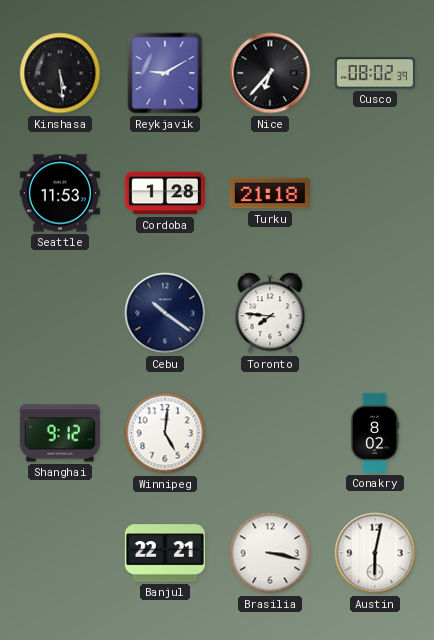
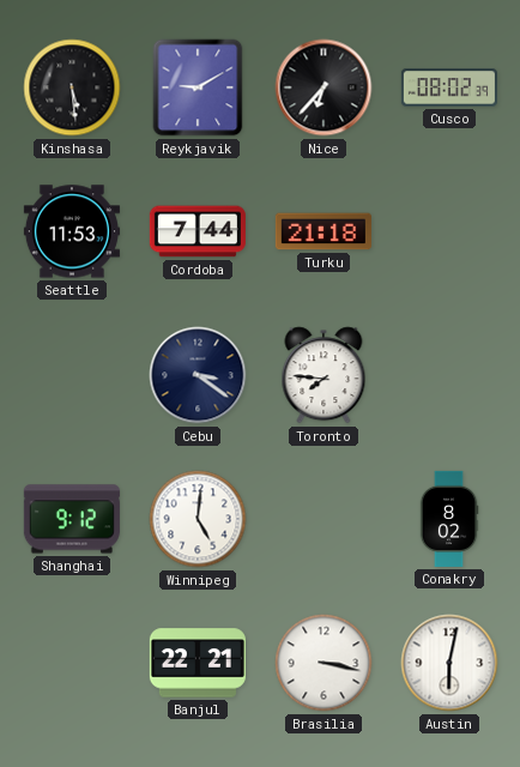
Cordoba: 1:28 -> 7:44
Cebu: 10:21 -> 3:21
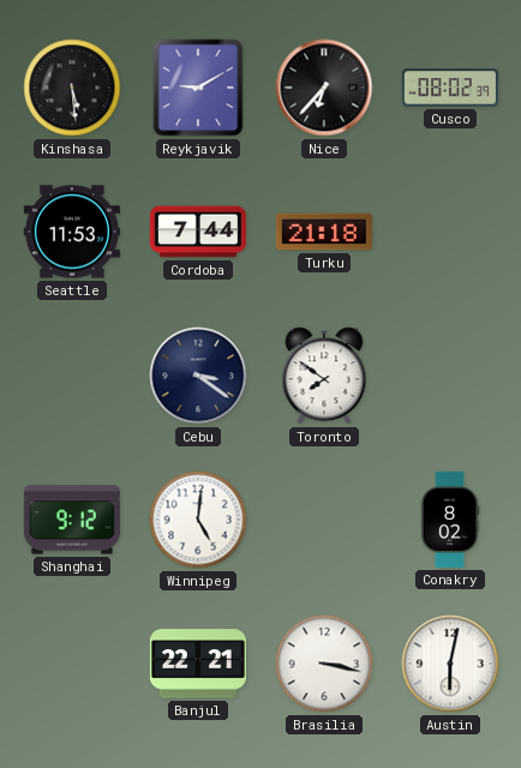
Toronto: 7:46 -> 7:51
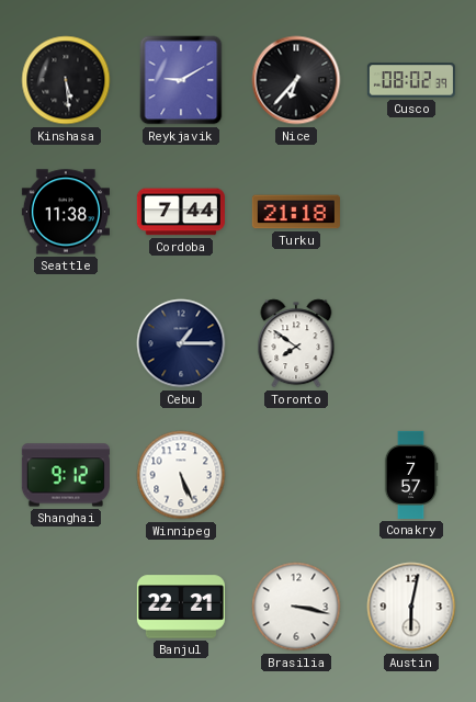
Seattle: 11:53 -> 11:38
Cebu: 3:21 -> 1:15
Winnipeg: 5:01 -> 5:26
Conakry: 8:02 -> 7:57
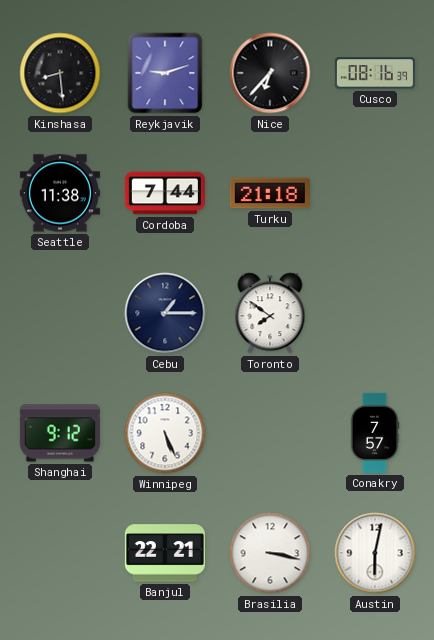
Kinshasa: 5:29 -> 8:29
Reykjavik: 9:10 -> 9:12
Cusco: 08:02 -> 08:16
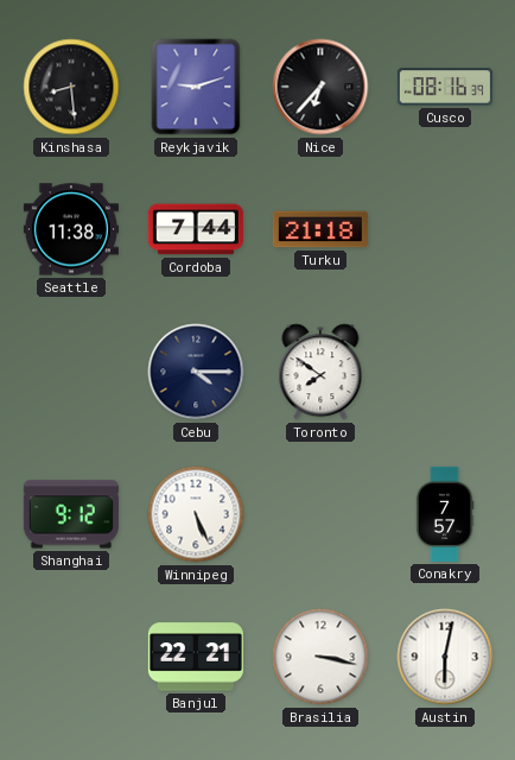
Cebu: 1:15 -> 4:15
